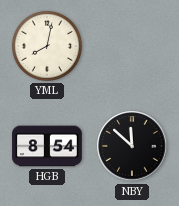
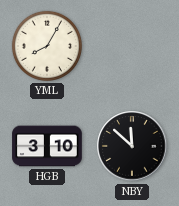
YML: 8:02 -> 8:05
HGB: 8:54 -> 3:10
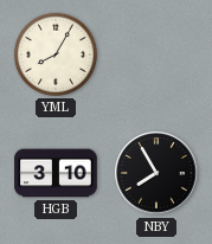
NBY: 11:52 -> 7:55
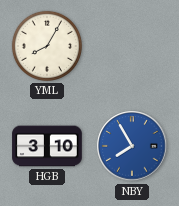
NBY dial: black -> blue
